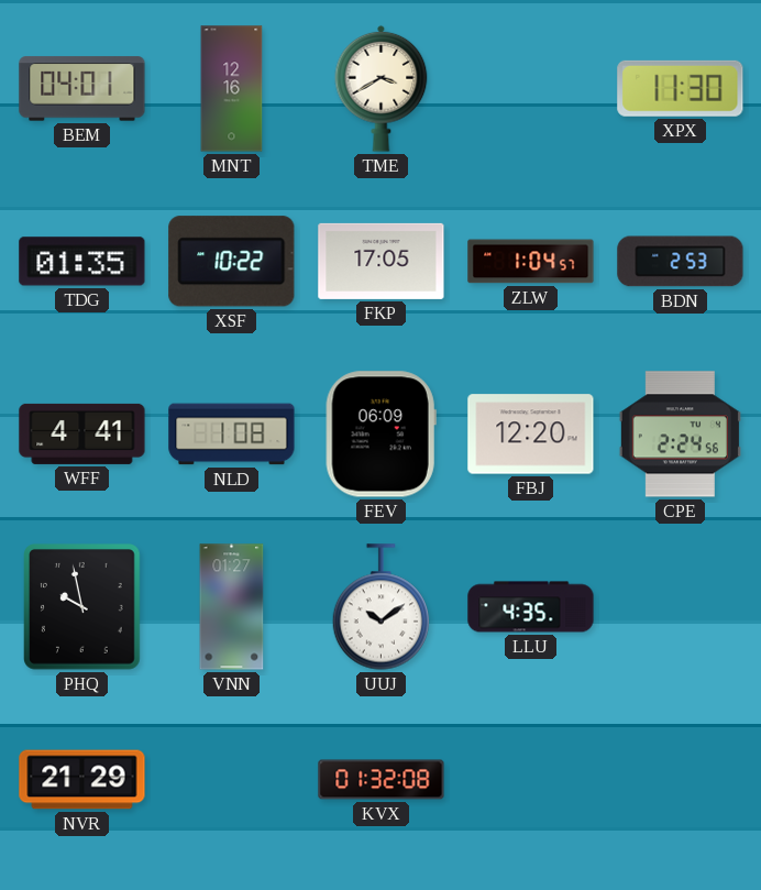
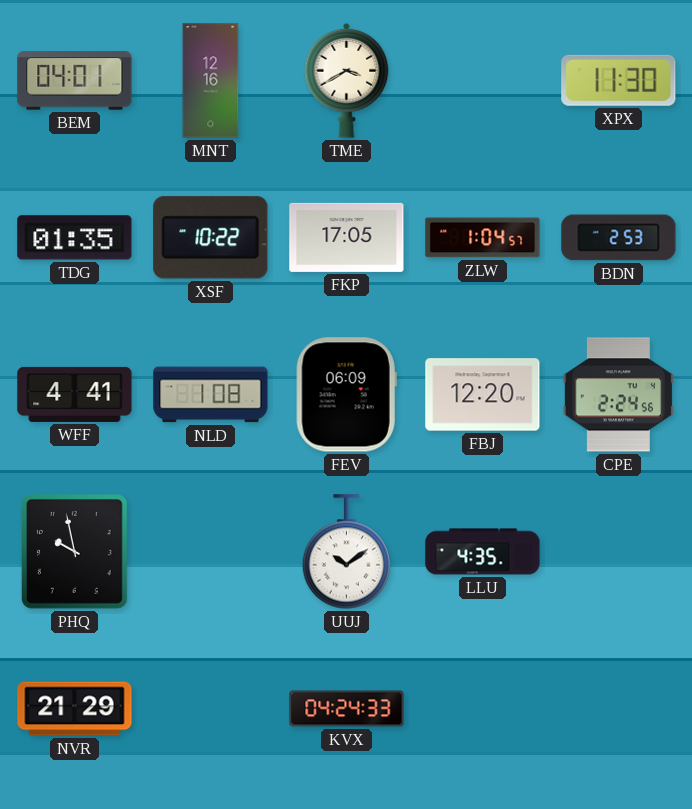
VNN: 01:27 -> none
KVX: 01:32 -> 04:24
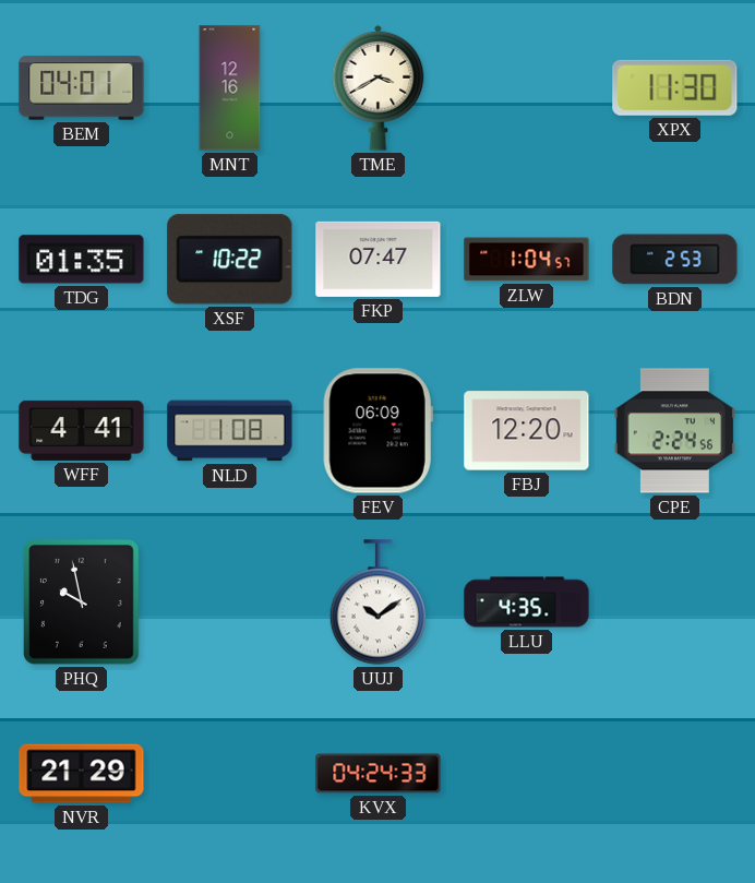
FKP: 17:05 -> 07:47
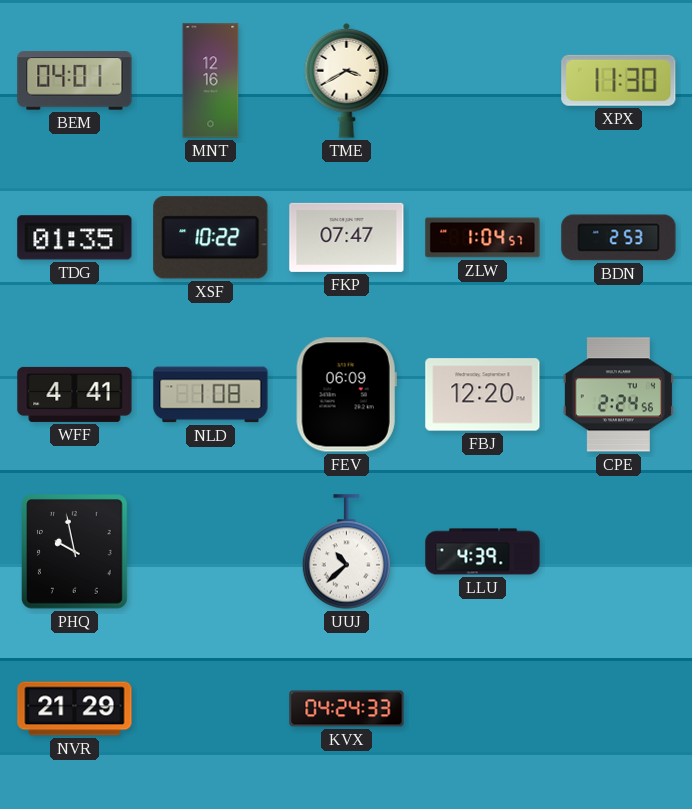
UUJ: 10:09 -> 10:38
LLU: 4:35 -> 4:39
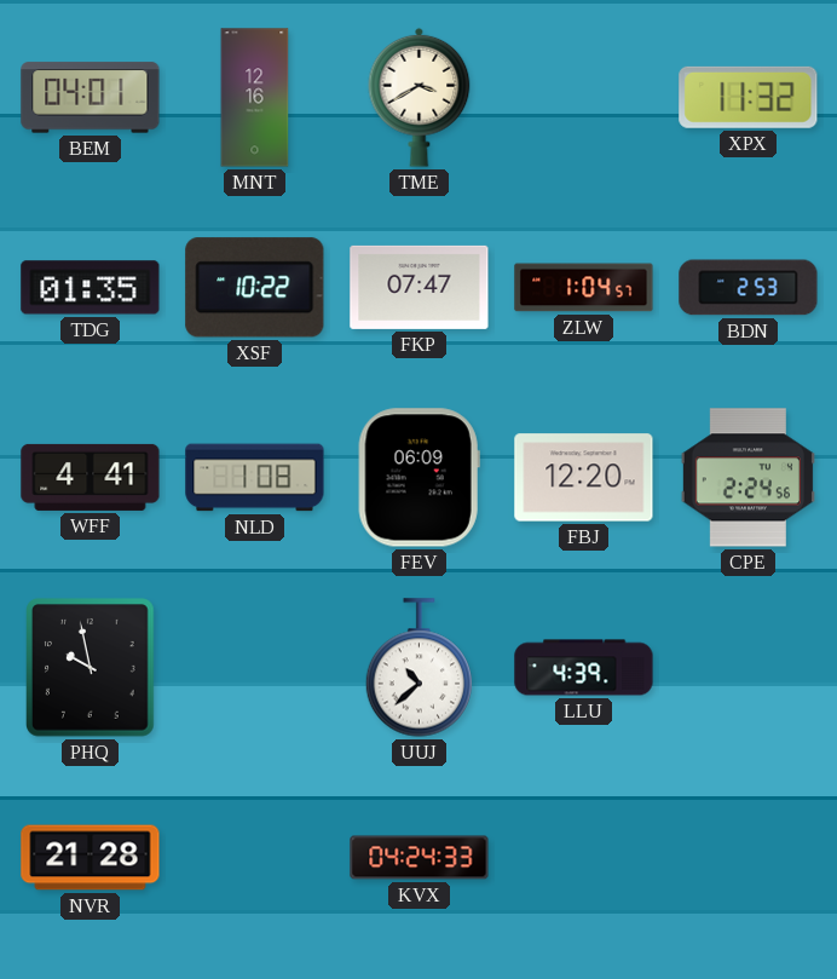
XPX: 11:30 -> 11:32
NVR: 21:29 -> 21:28
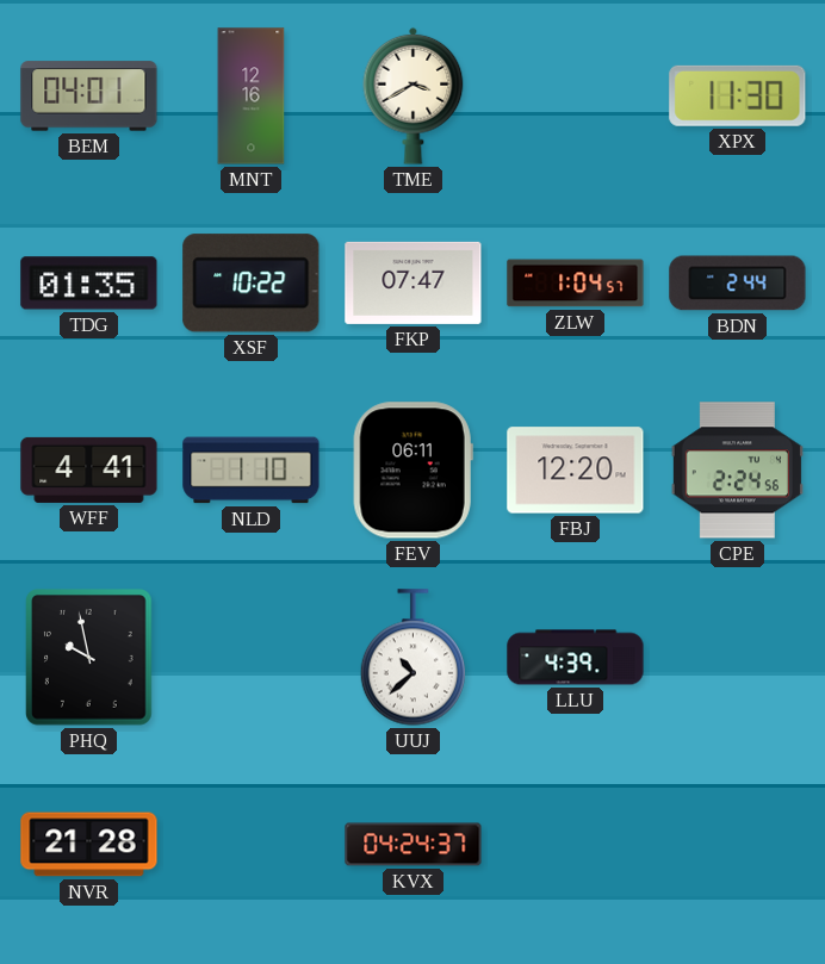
XPX: 11:32 -> 11:30
BDN: 2:53 -> 2:44
NLD: 1:08 -> 1:10
FEV: 06:09 -> 06:11
KVX: 04:24:33 -> 04:24:37
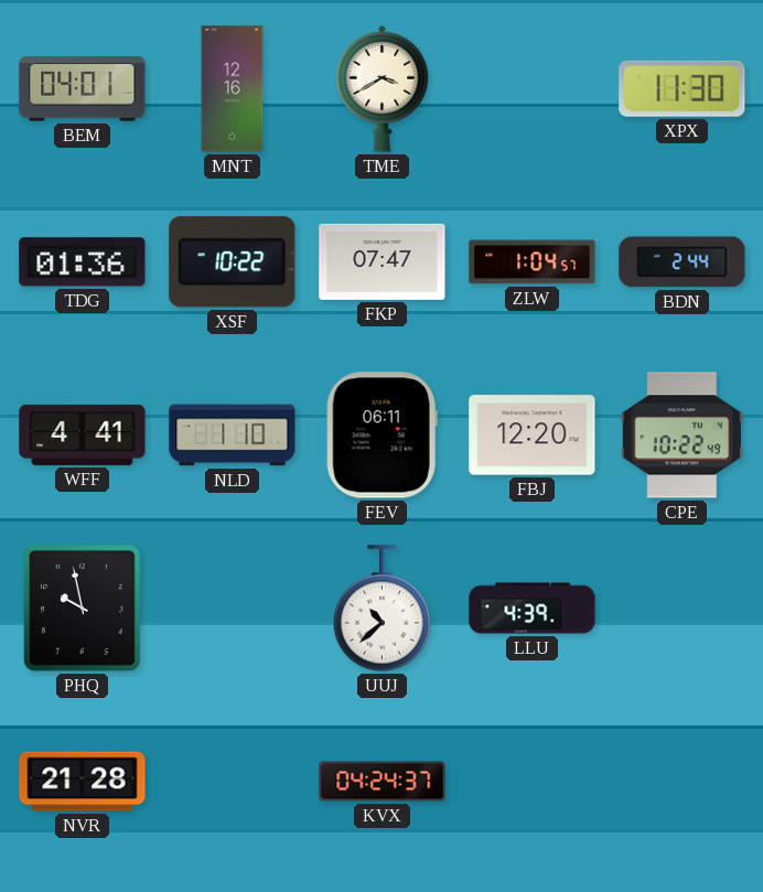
TDG: 01:35 -> 01:36
CPE: 2:24 -> 10:22
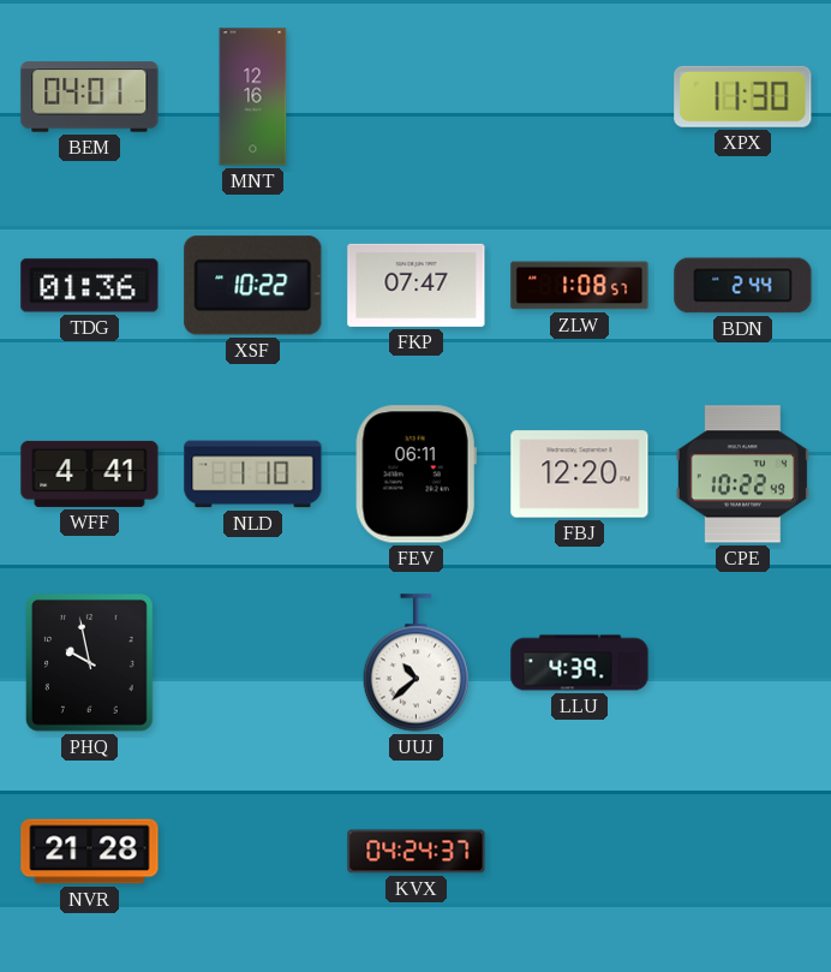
TME: 3:40 -> none
ZLW: 1:04 -> 1:08
